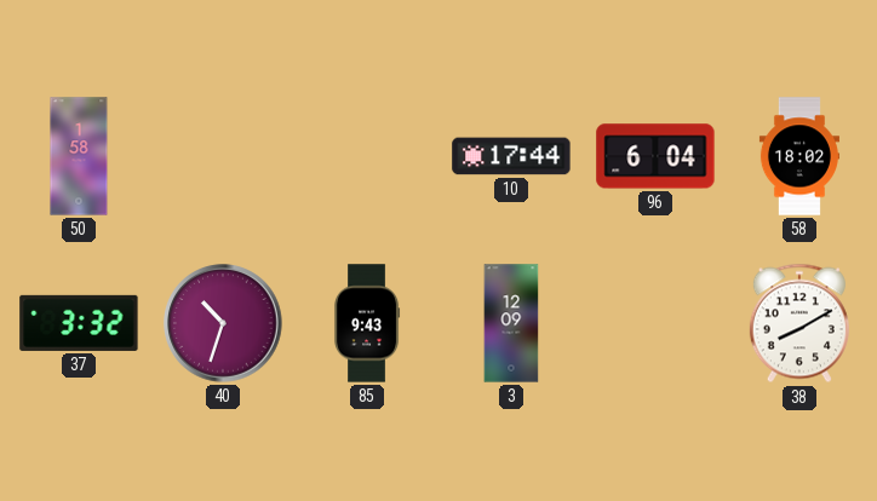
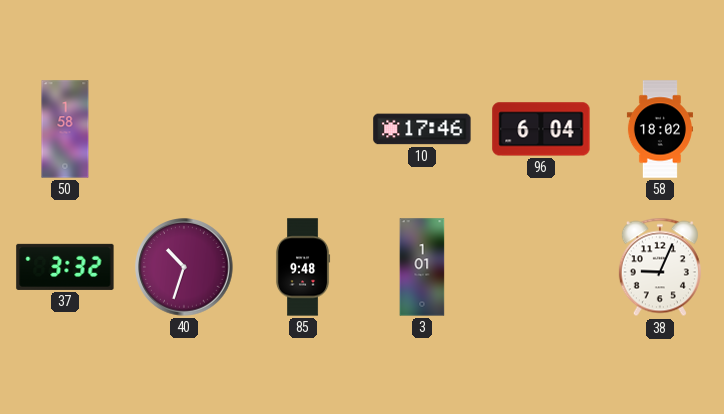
10: 17:44 -> 17:46
85: 9:43 -> 9:48
3: 12:09 -> 1:01
38: 8:10 -> 9:04
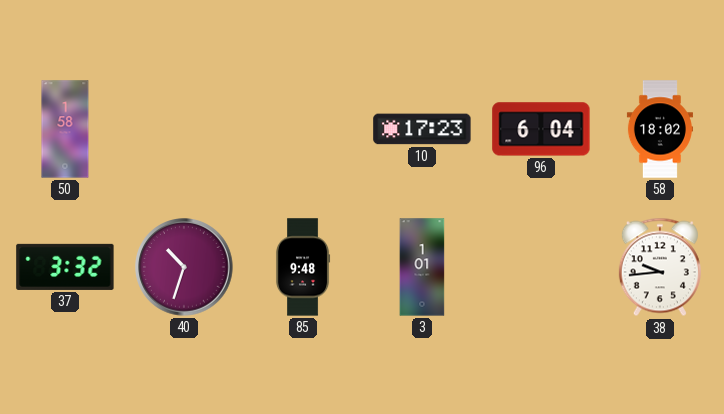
10: 17:46 -> 17:23
38: 9:04 -> 9:44
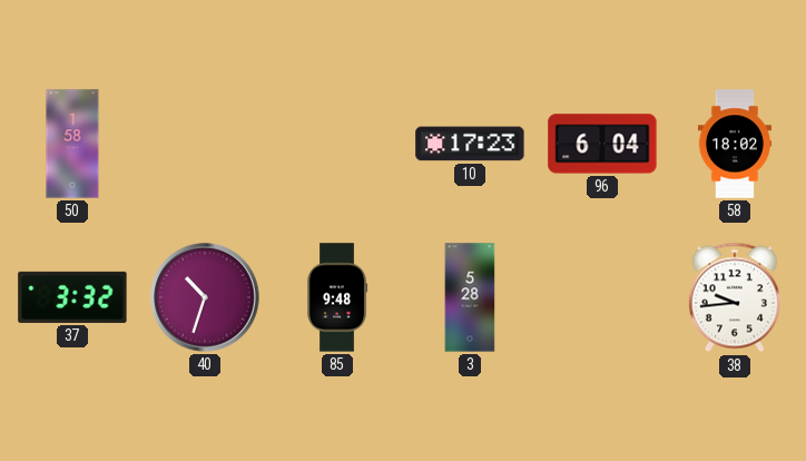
3: 1:01 -> 5:28
